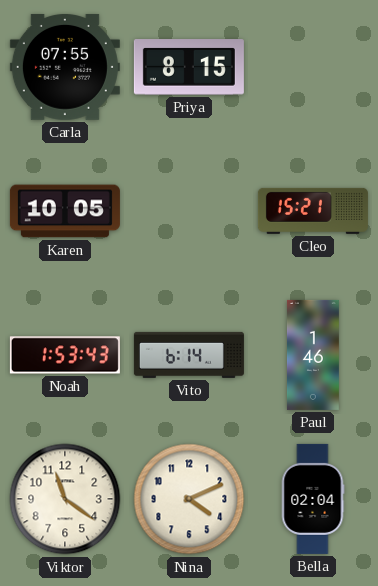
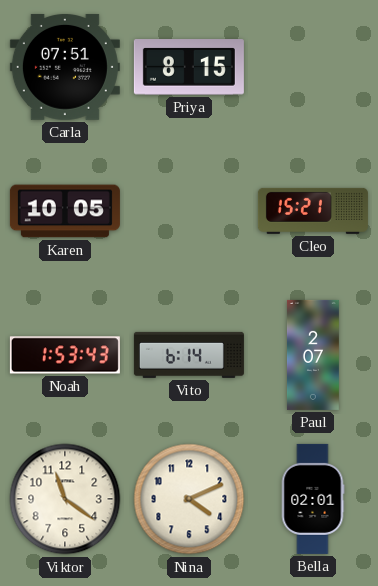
Carla: 07:55 -> 07:51
Paul: 1:46 -> 2:07
Bella: 02:04 -> 02:01
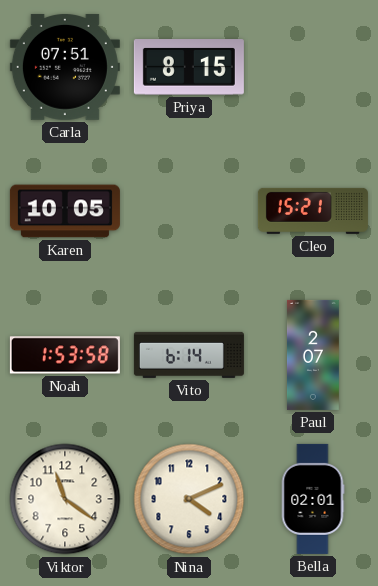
Noah: 1:53:43 -> 1:53:58
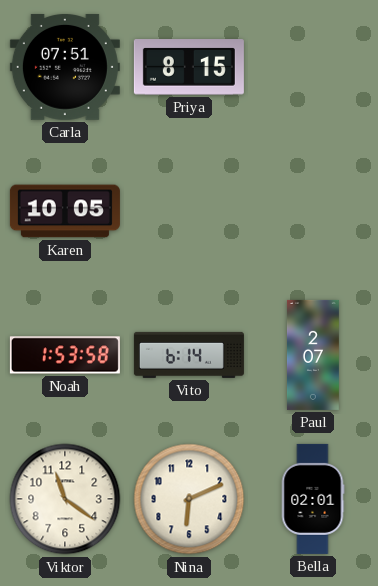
Cleo: 15:21 -> none
Nina: 4:11 -> 6:11
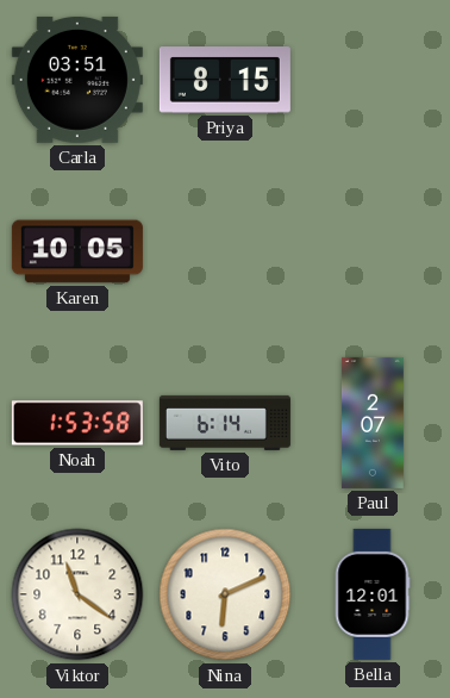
Carla: 07:51 -> 03:51
Bella: 02:01 -> 12:01
